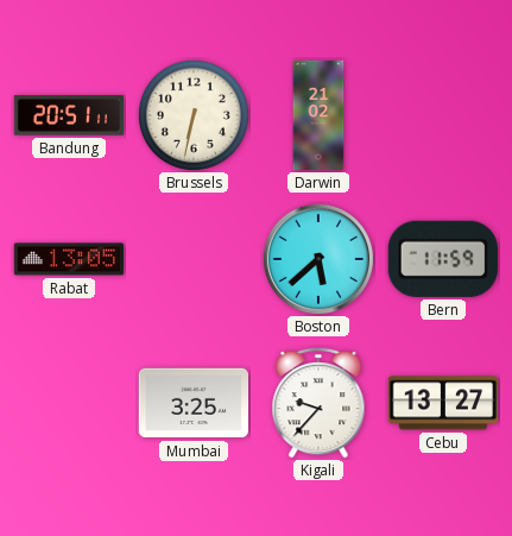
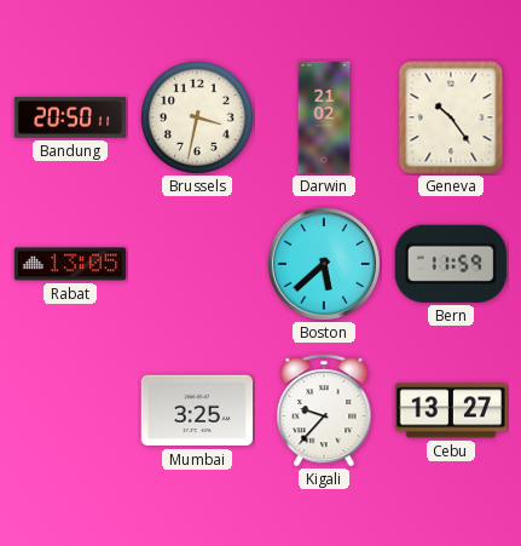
Bandung: 20:51 -> 20:50
Brussels: 6:32 -> 3:32
Geneva: none -> 10:24
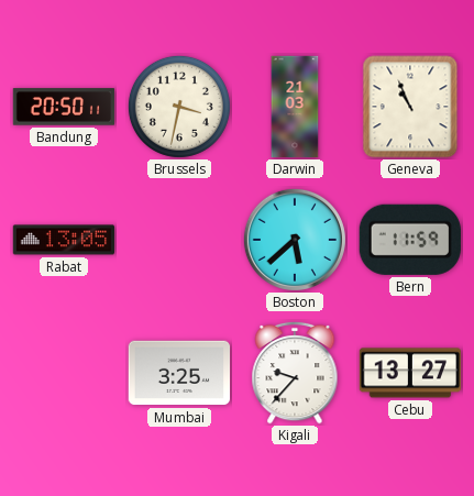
Darwin: 21:02 -> 21:03
Geneva: 10:24 -> 10:56
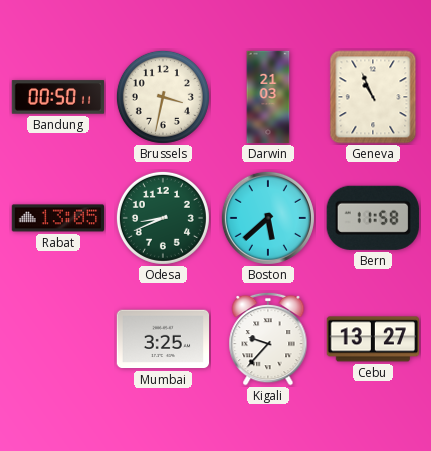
Bandung: 20:50 -> 00:50
Odesa: none -> 8:41
Bern: 11:59 -> 11:58
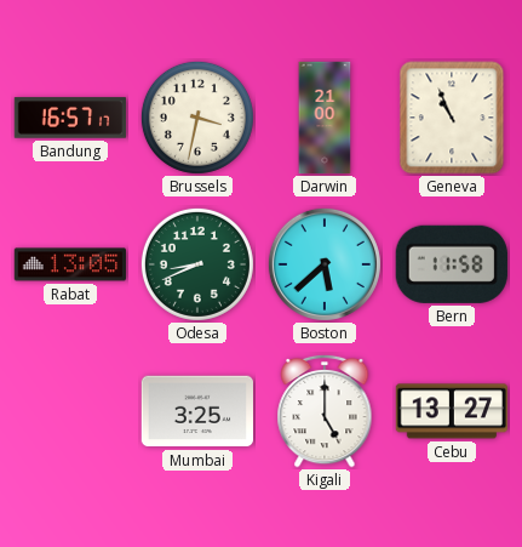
Bandung: 00:50 -> 16:57
Darwin: 21:03 -> 21:00
Kigali: 9:37 -> 5:00
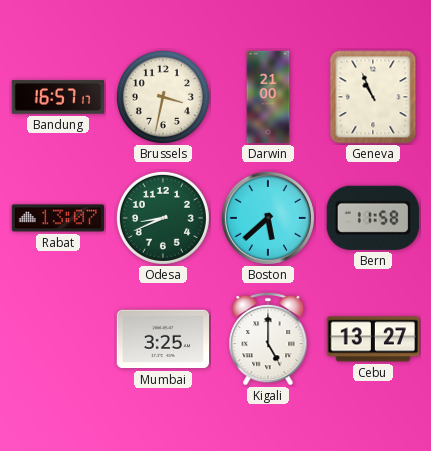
Rabat: 13:05 -> 13:07
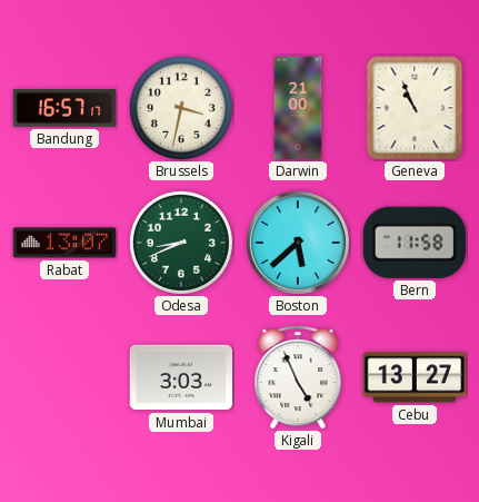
Mumbai: 3:25 -> 3:03
Kigali: 5:00 -> 4:56
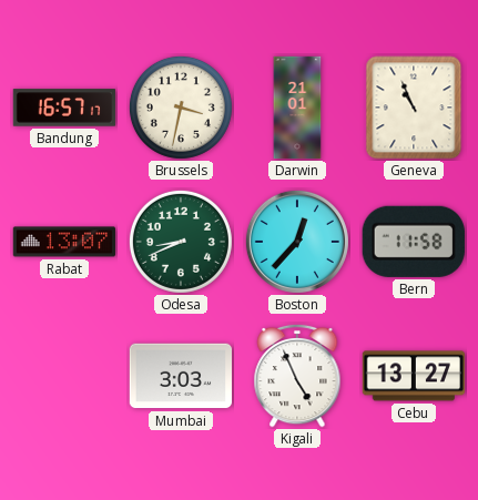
Darwin: 21:00 -> 21:01
Boston: 5:38 -> 12:37
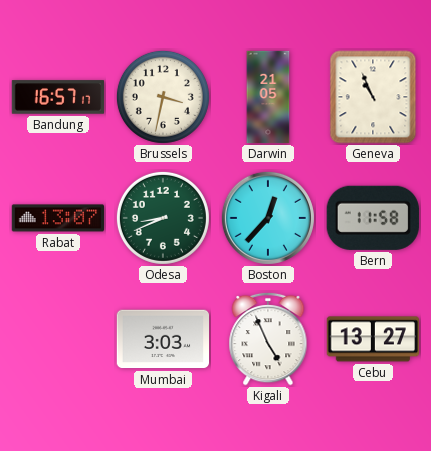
Darwin: 21:01 -> 21:05
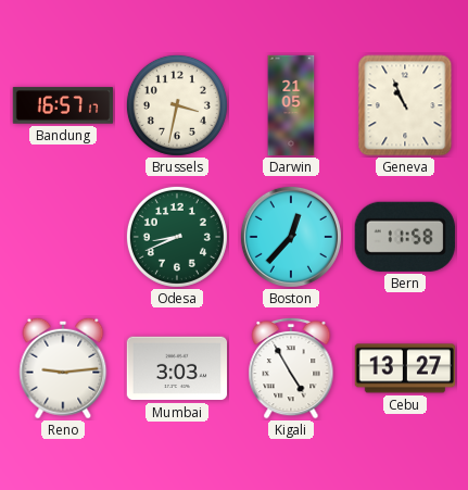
Rabat: 13:07 -> none
Reno: none -> 9:14
Kigali: 4:56 -> 4:55
